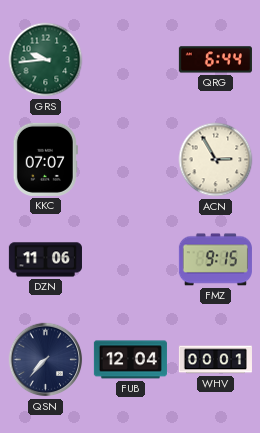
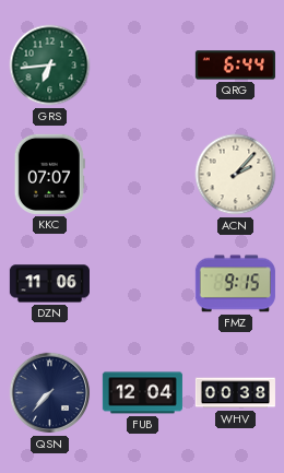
GRS: 9:44 -> 6:44
ACN: 2:55 -> 2:07
WHV: 00:01 -> 00:38
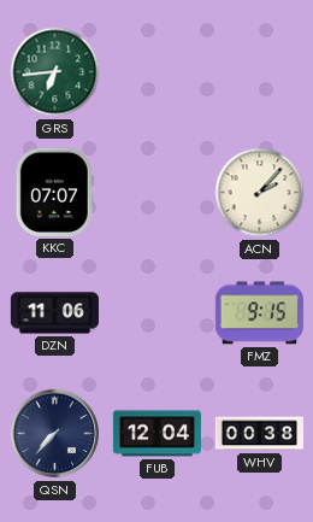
QRG: 6:44 -> none
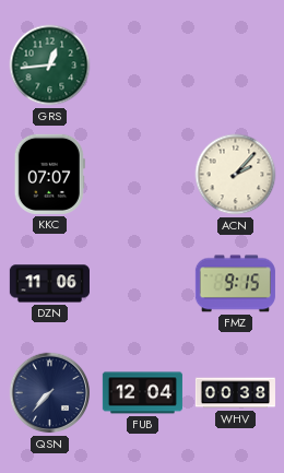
GRS: 6:44 -> 12:44
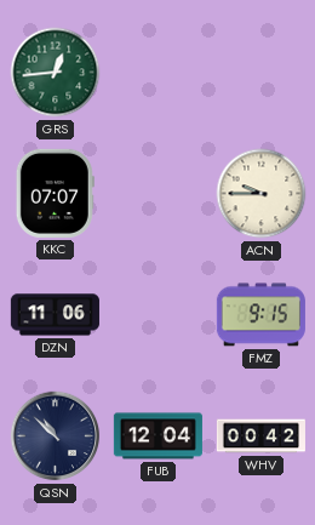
ACN: 2:07 -> 9:45
QSN: 7:37 -> 10:52
WHV: 00:38 -> 00:42
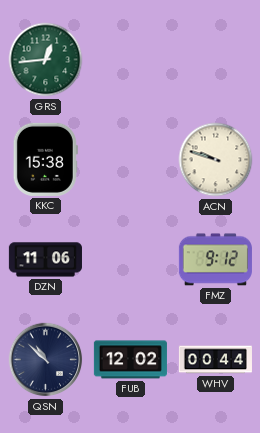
KKC: 07:07 -> 15:38
ACN: 9:45 -> 9:48
FMZ: 9:15 -> 9:12
FUB: 12:04 -> 12:02
WHV: 00:42 -> 00:44
